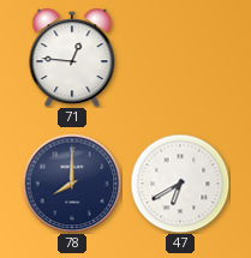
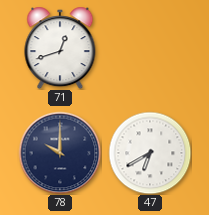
71: 12:46 -> 12:42
78: 8:00 -> 10:00
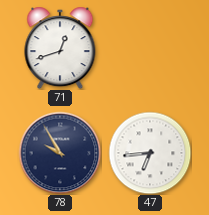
78: 10:00 -> 9:55
47: 6:40 -> 6:44
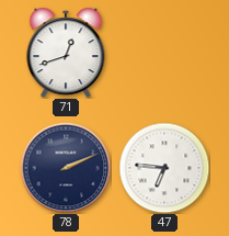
78: 9:55 -> 2:11
47: 6:44 -> 6:46
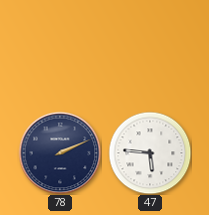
71: 12:42 -> none
47: 6:46 -> 5:46
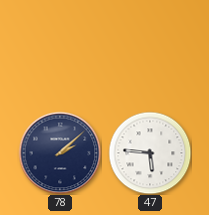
78: 2:11 -> 2:08
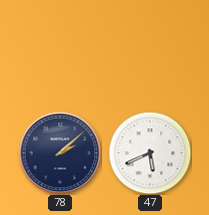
47: 5:46 -> 5:41
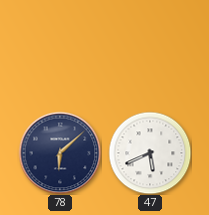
78: 2:08 -> 6:08
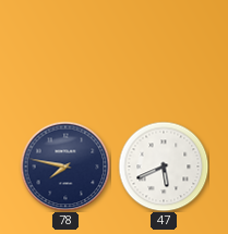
78: 6:08 -> 7:47
